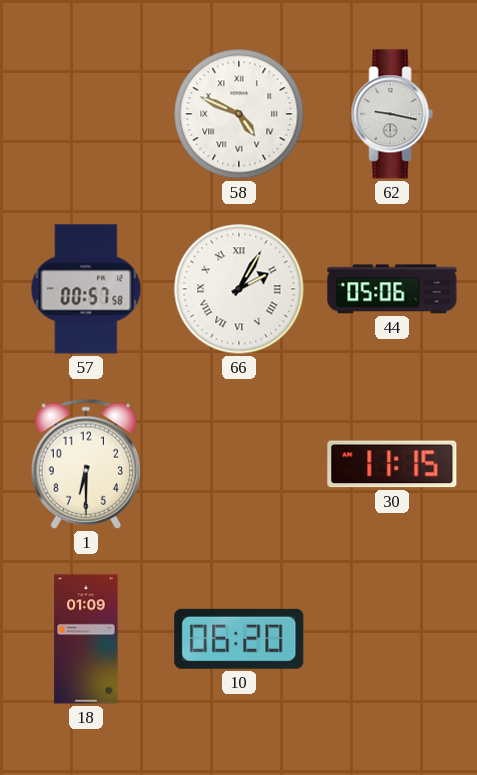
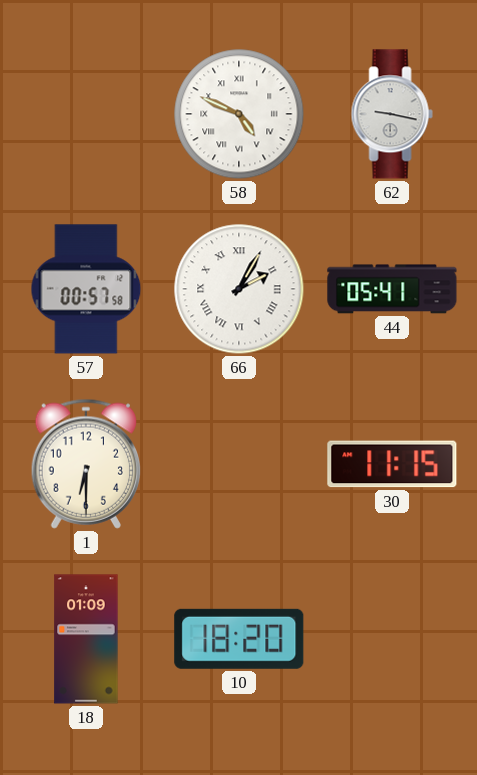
44: 05:06 -> 05:41
10: 06:20 -> 18:20
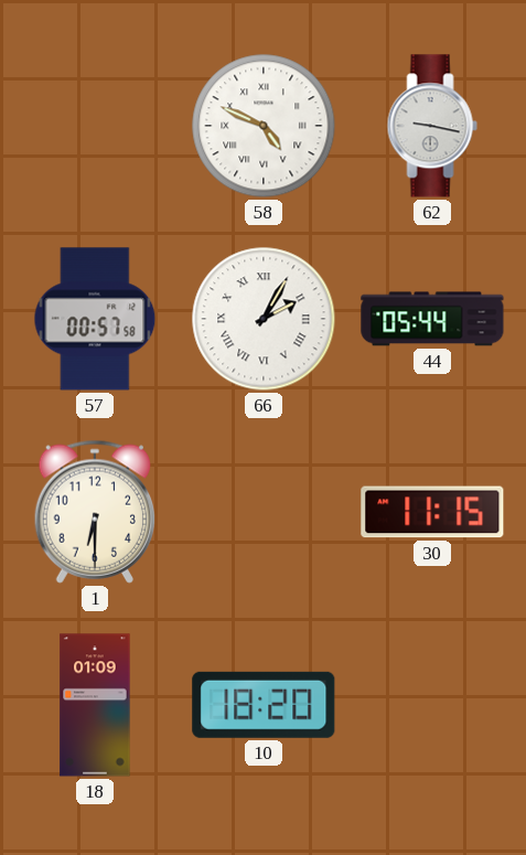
44: 05:41 -> 05:44
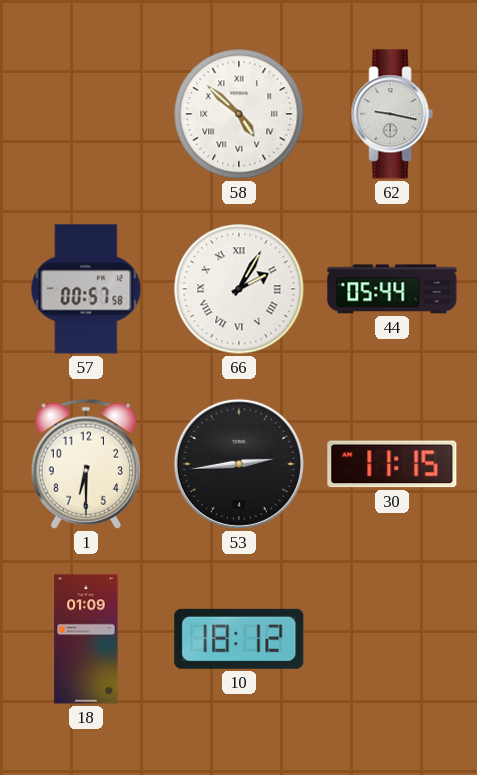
58: 4:49 -> 4:52
53: none -> 2:44
10: 18:20 -> 18:12
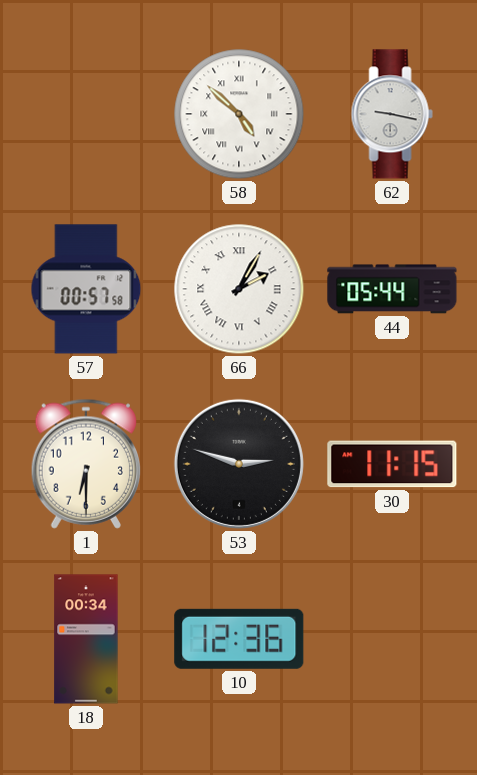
53: 2:44 -> 2:48
18: 01:09 -> 00:34
10: 18:12 -> 12:36
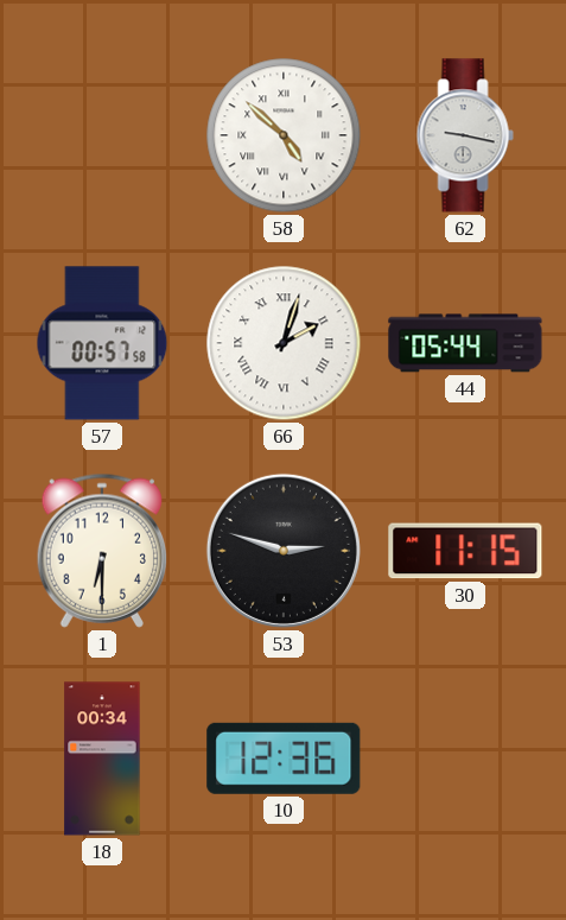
66: 2:05 -> 2:03
